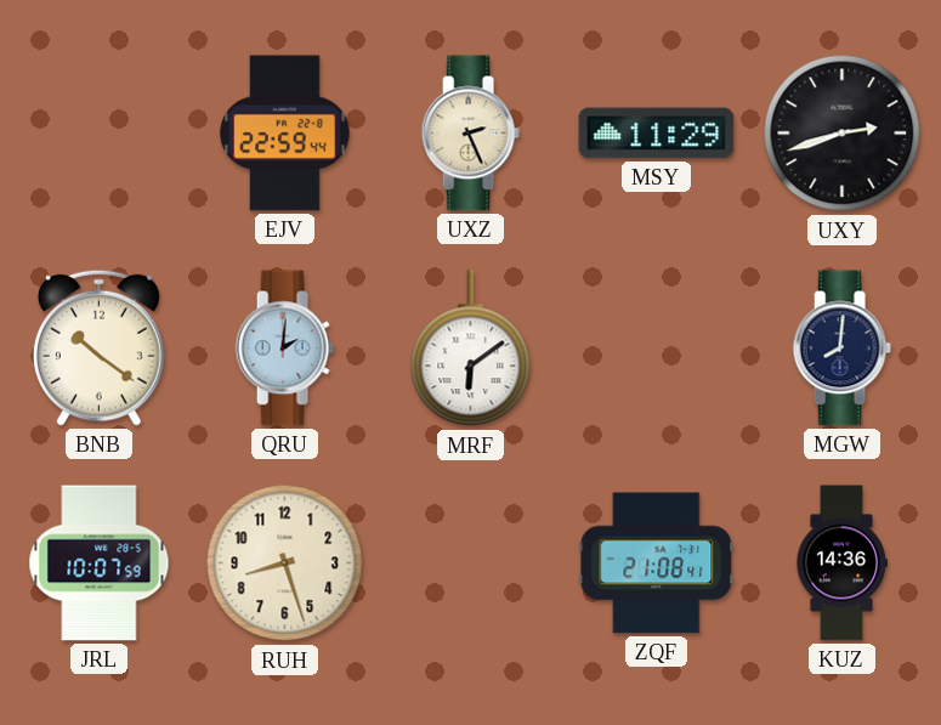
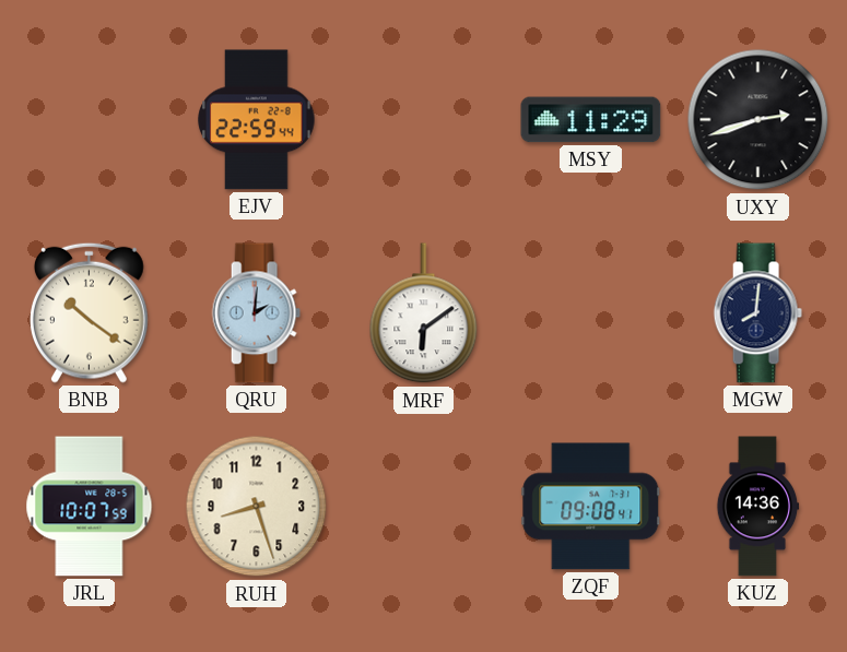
UXZ: 2:26 -> none
ZQF: 21:08 -> 09:08
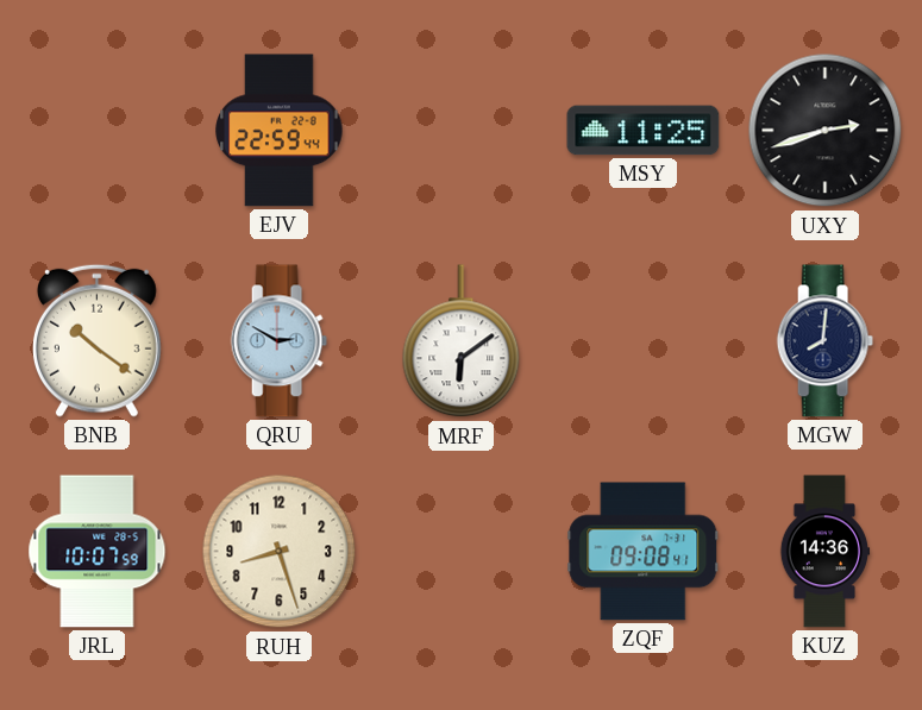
MSY: 11:29 -> 11:25
QRU: 2:01 -> 2:50
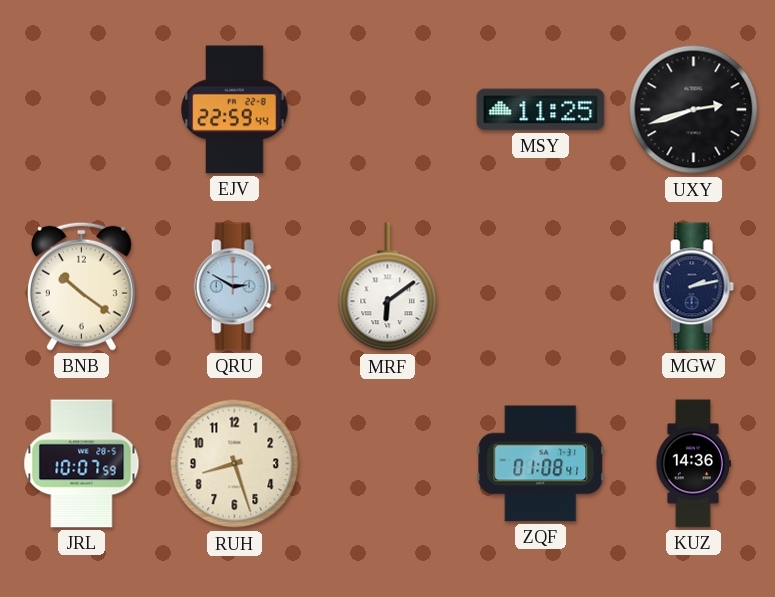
MGW: 8:01 -> 2:13
ZQF: 09:08 -> 01:08
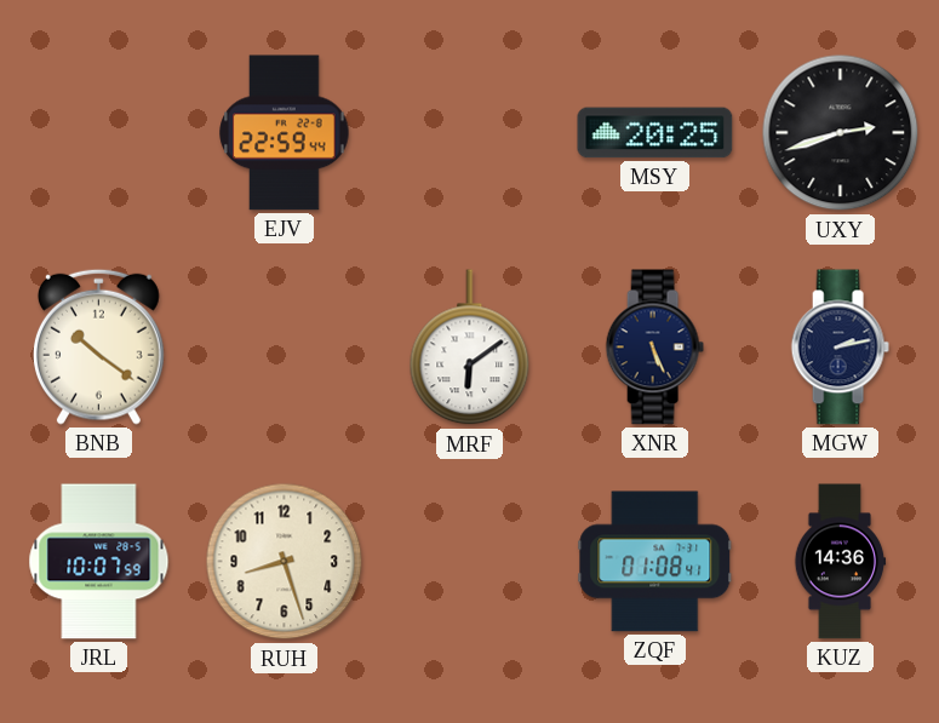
MSY: 11:25 -> 20:25
QRU: 2:50 -> none
XNR: none -> 5:26
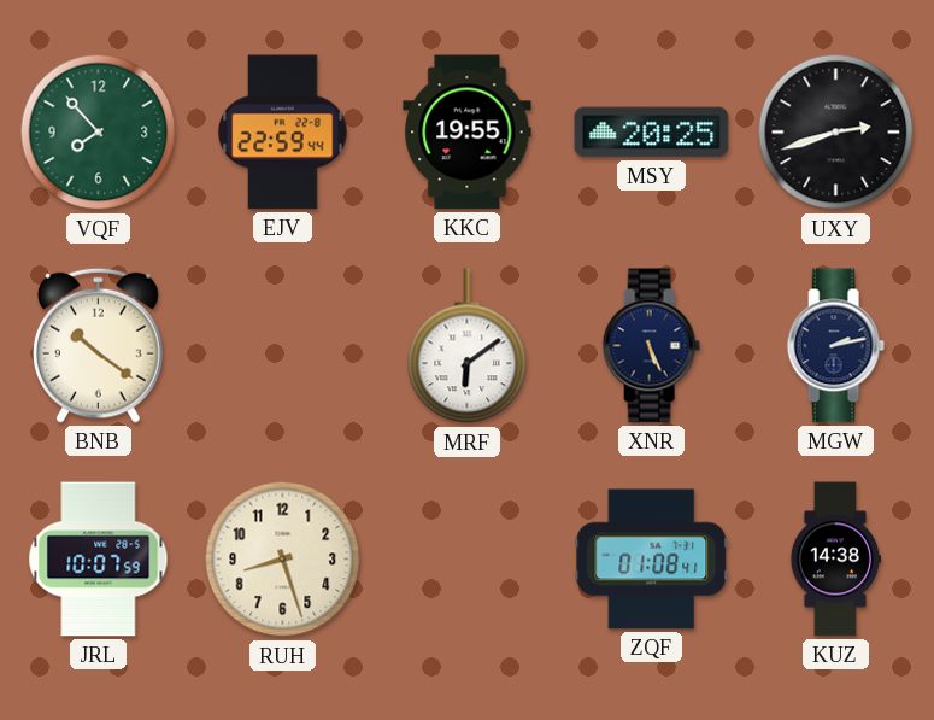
VQF: none -> 7:53
KKC: none -> 19:55
KUZ: 14:36 -> 14:38
